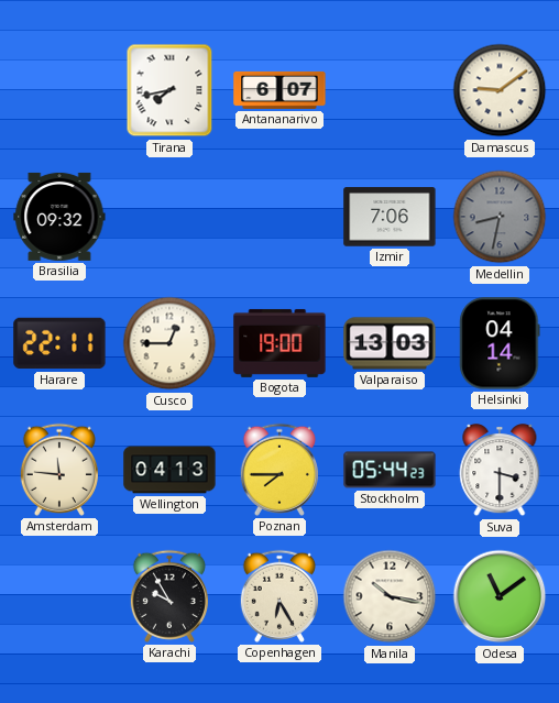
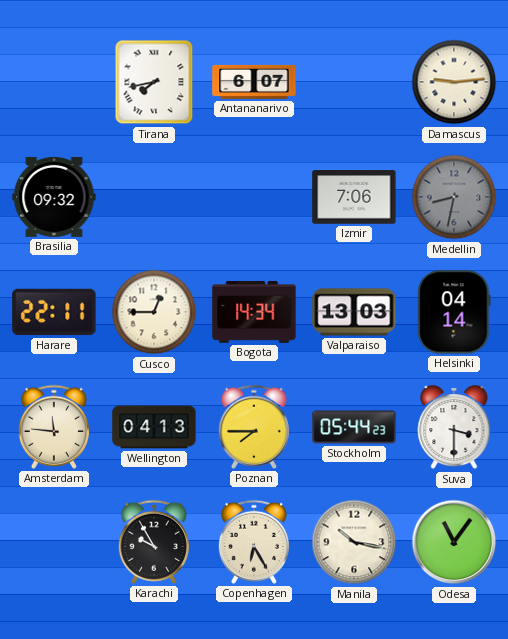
Damascus: 9:09 -> 9:14
Bogota: 19:00 -> 14:34
Odesa: 11:09 -> 11:06
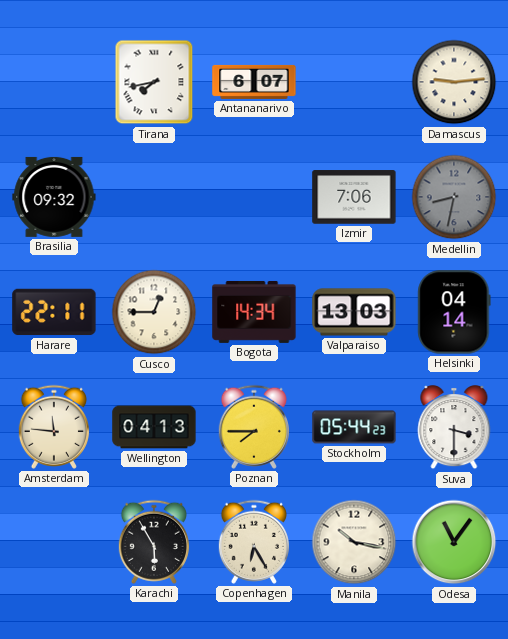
Karachi: 9:55 -> 5:55
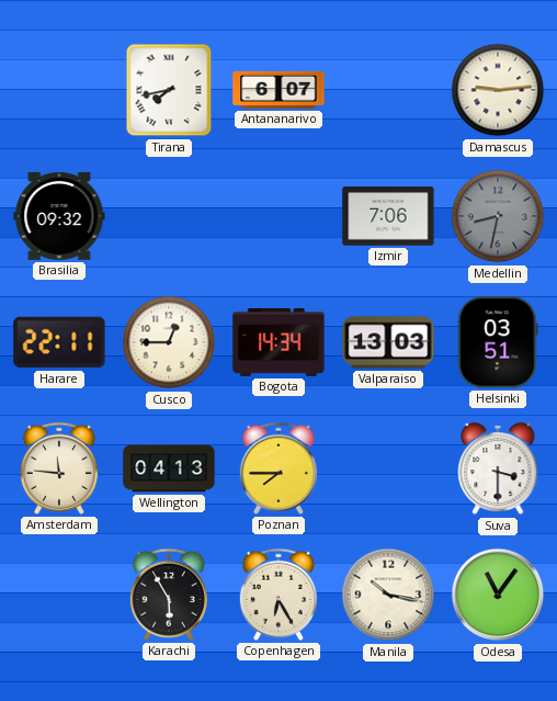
Helsinki: 04:14 -> 03:51
Stockholm: 05:44 -> none
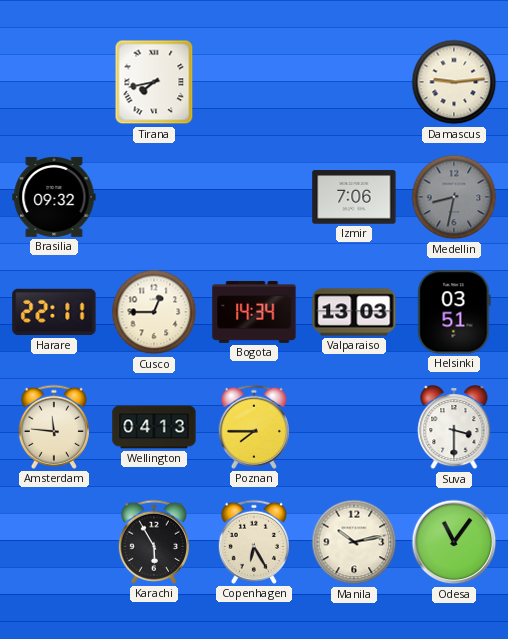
Antananarivo: 6:07 -> none
Manila: 10:17 -> 10:13
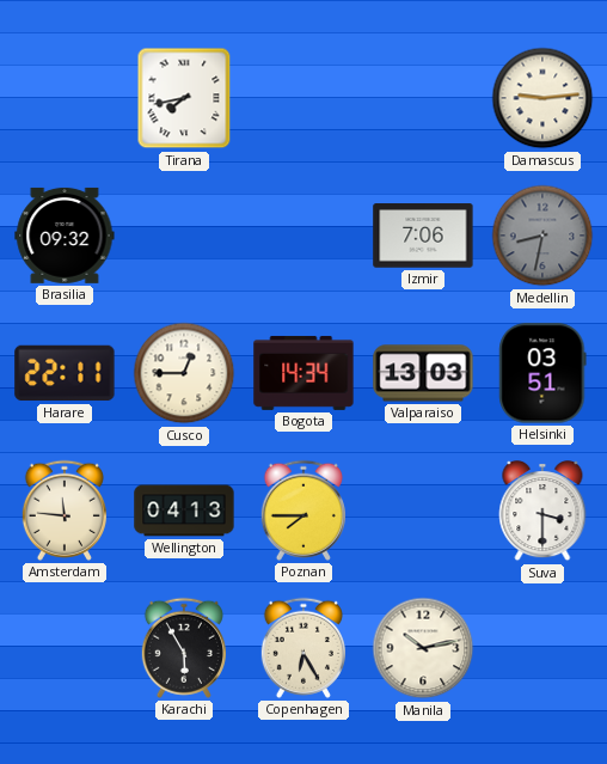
Odesa: 11:06 -> none
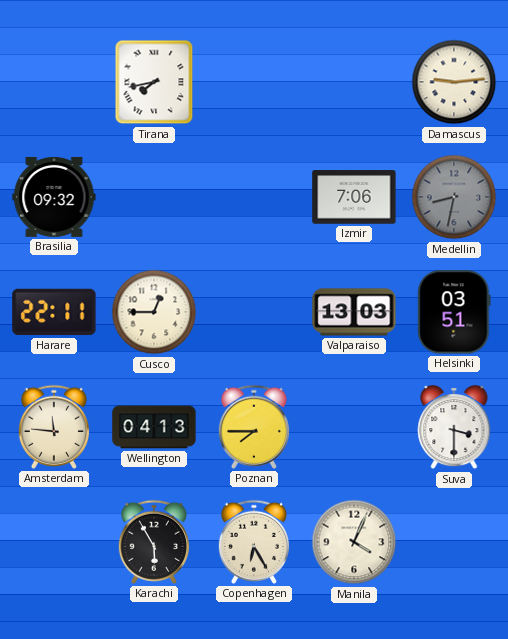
Bogota: 14:34 -> none
Manila: 10:13 -> 4:04
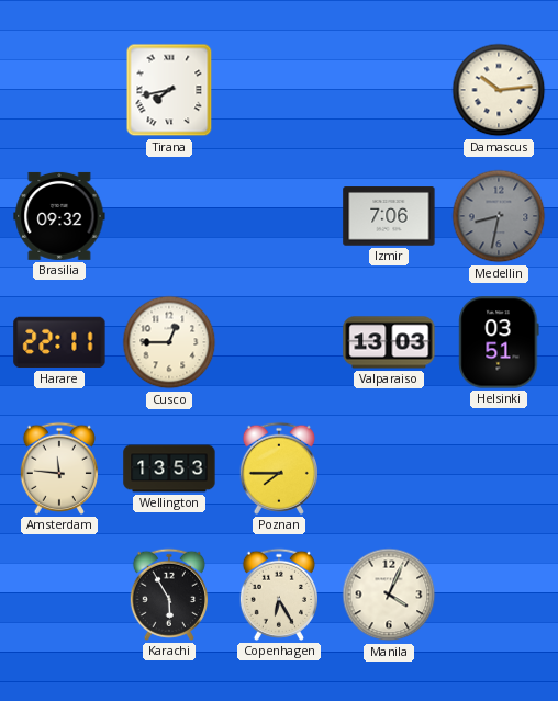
Damascus: 9:14 -> 10:14
Wellington: 04:13 -> 13:53
Suva: 3:30 -> none
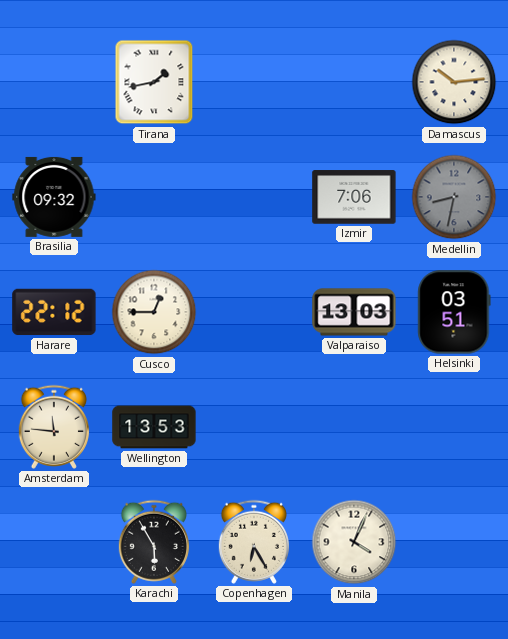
Tirana: 7:43 -> 1:43
Harare: 22:11 -> 22:12
Poznan: 7:45 -> none
